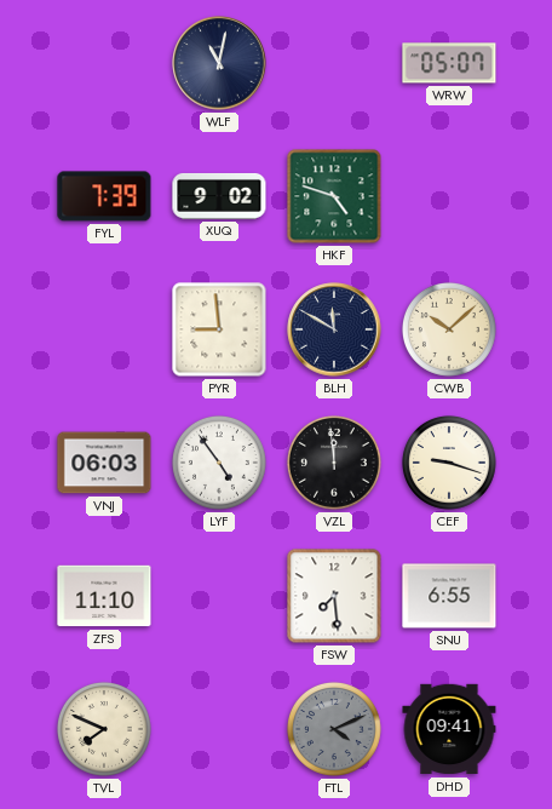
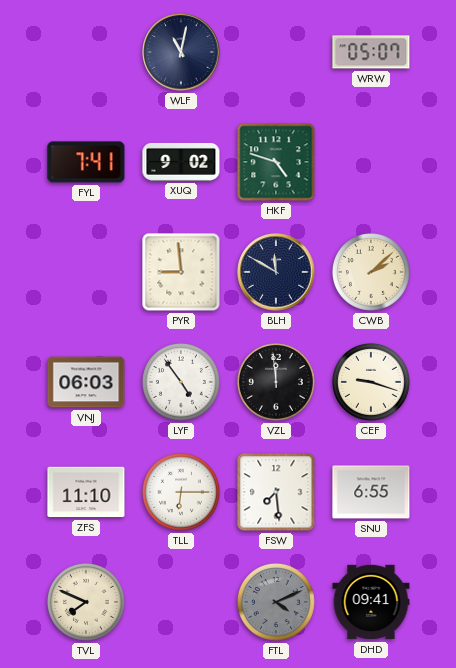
FYL: 7:39 -> 7:41
CWB: 10:08 -> 2:08
TLL: none -> 6:15
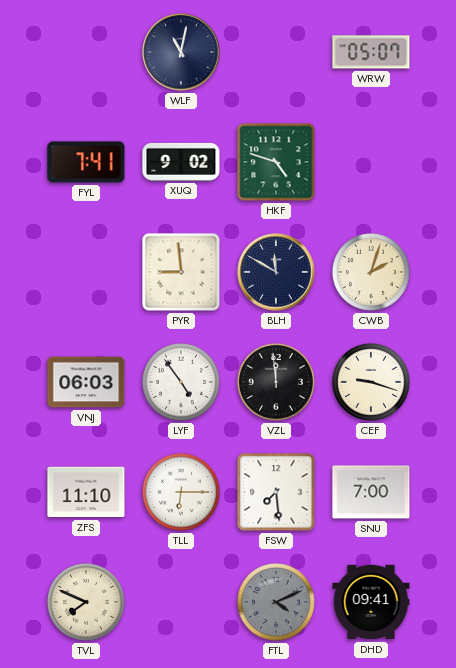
CWB: 2:08 -> 2:03
SNU: 6:55 -> 7:00
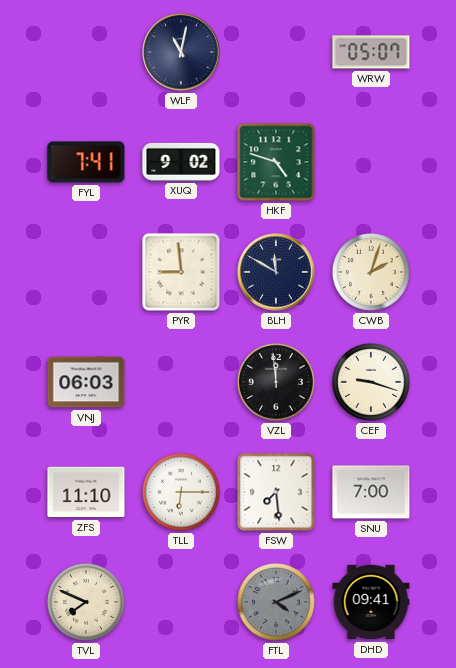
LYF: 4:54 -> none
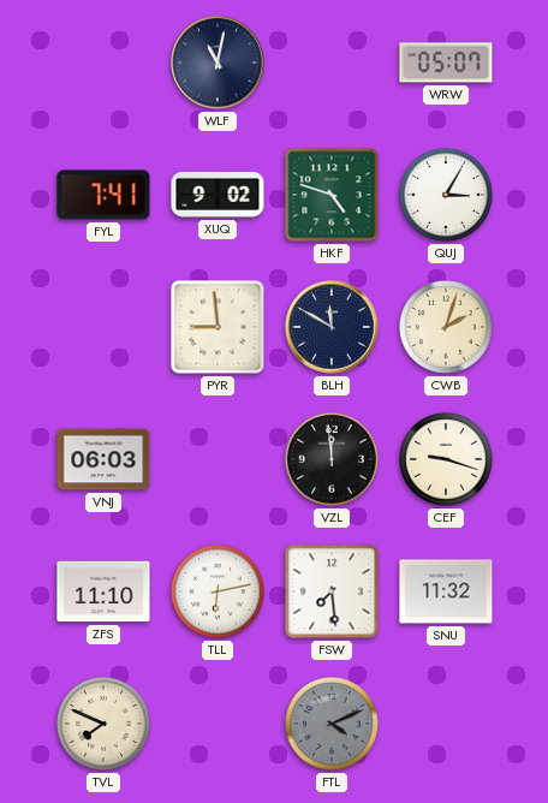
QUJ: none -> 3:05
TLL: 6:15 -> 6:13
SNU: 7:00 -> 11:32
DHD: 09:41 -> none
